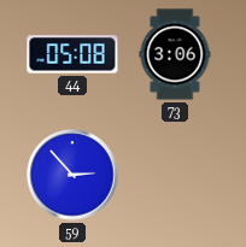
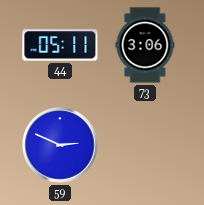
44: 05:08 -> 05:11
59: 2:53 -> 2:49
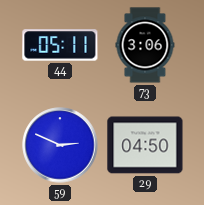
29: none -> 04:50
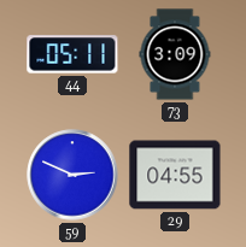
73: 3:06 -> 3:09
29: 04:50 -> 04:55
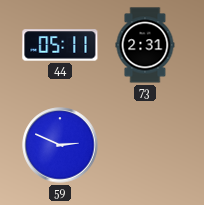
73: 3:09 -> 2:31
29: 04:55 -> none
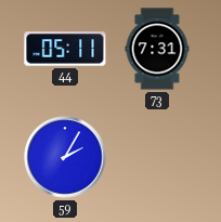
73: 2:31 -> 7:31
59: 2:49 -> 2:05
